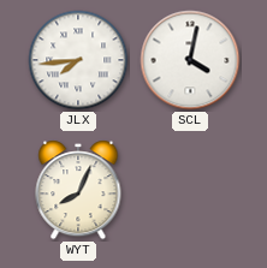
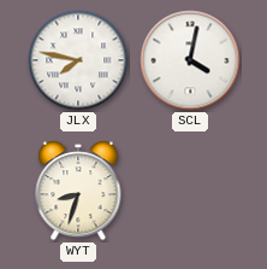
JLX: 7:44 -> 7:47
WYT: 8:04 -> 8:33
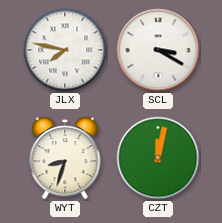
SCL: 4:02 -> 3:20
CZT: none -> 12:02
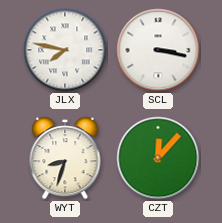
SCL: 3:20 -> 3:17
CZT: 12:02 -> 12:07
